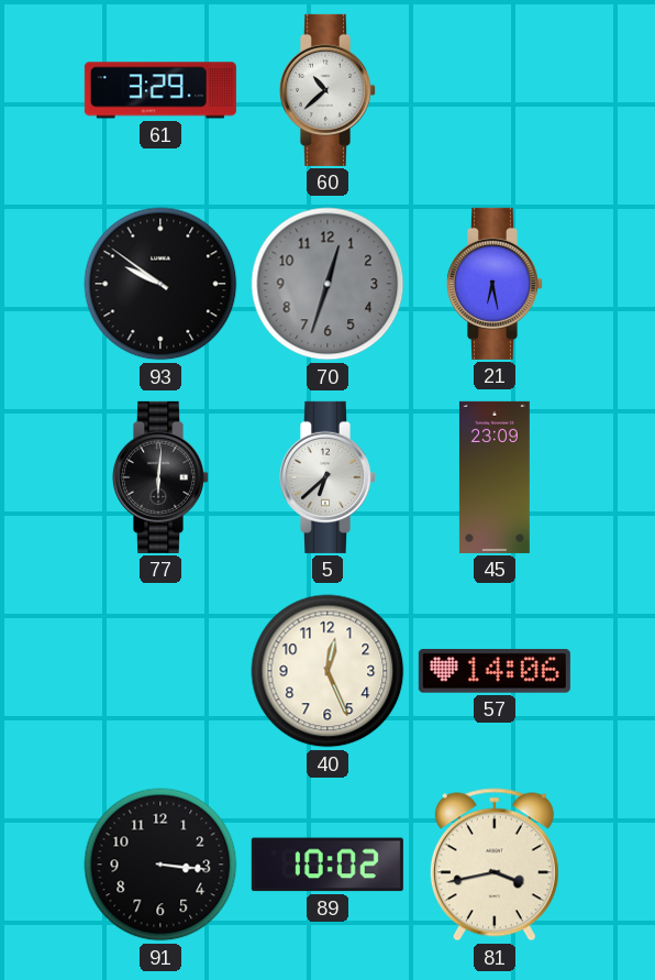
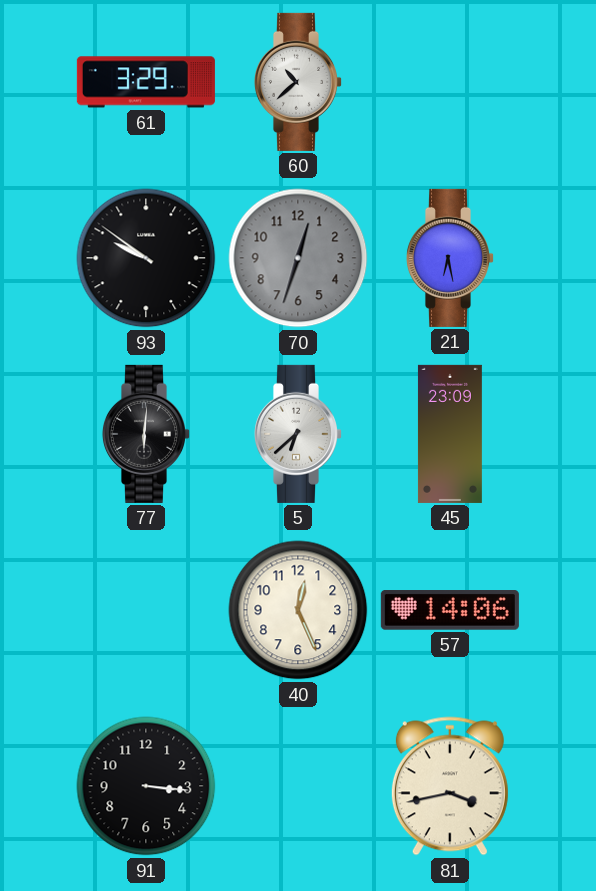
89: 10:02 -> none
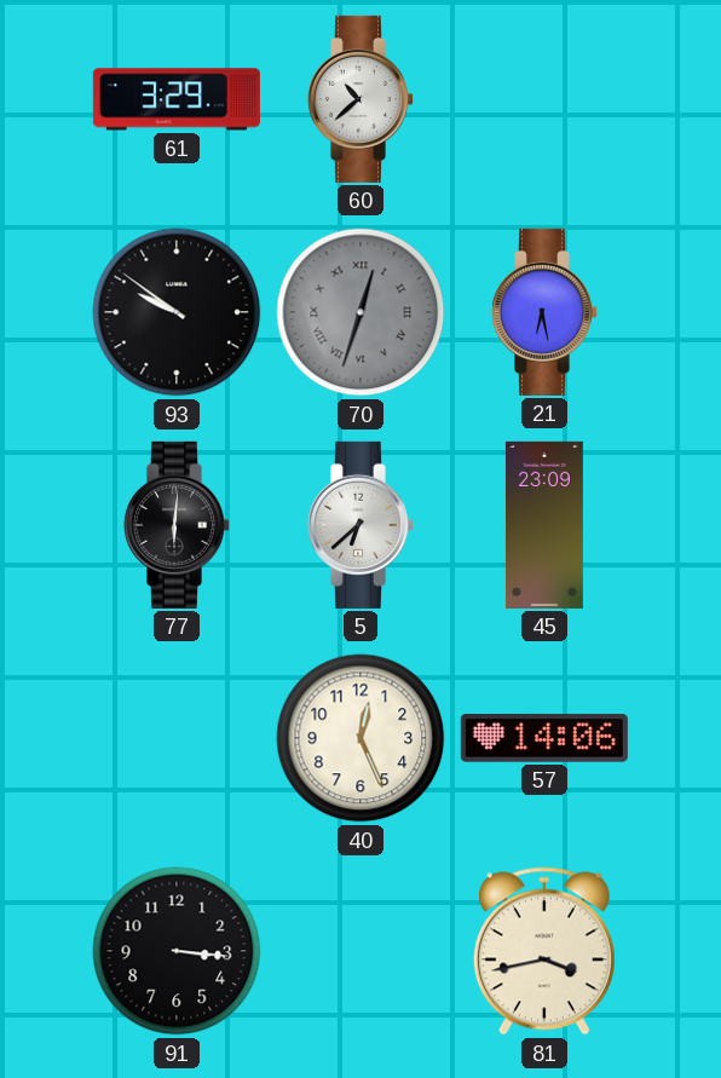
70 numerals: Arabic -> Roman
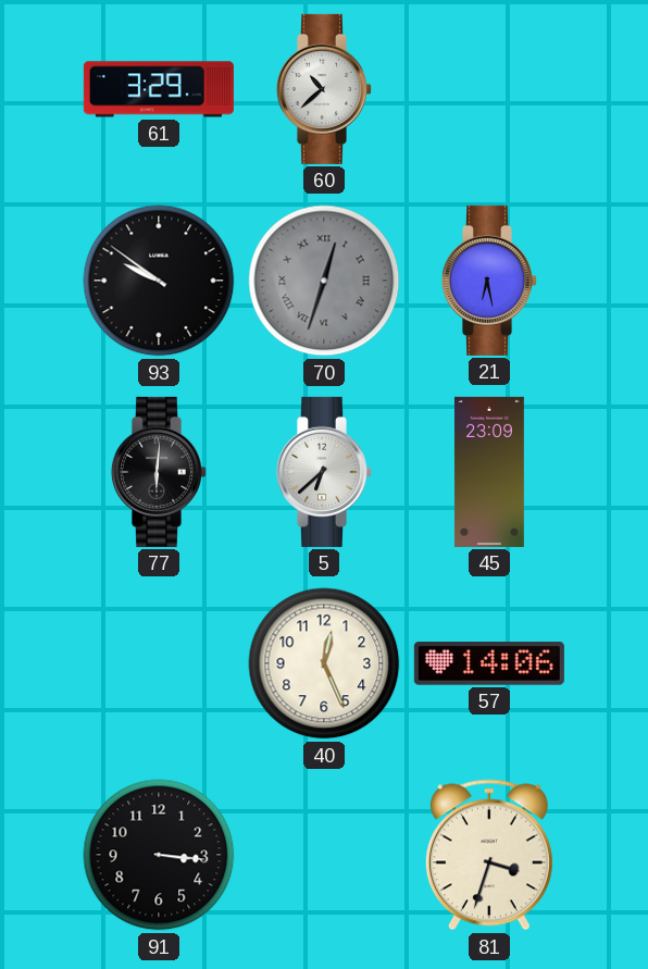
81: 3:43 -> 3:33
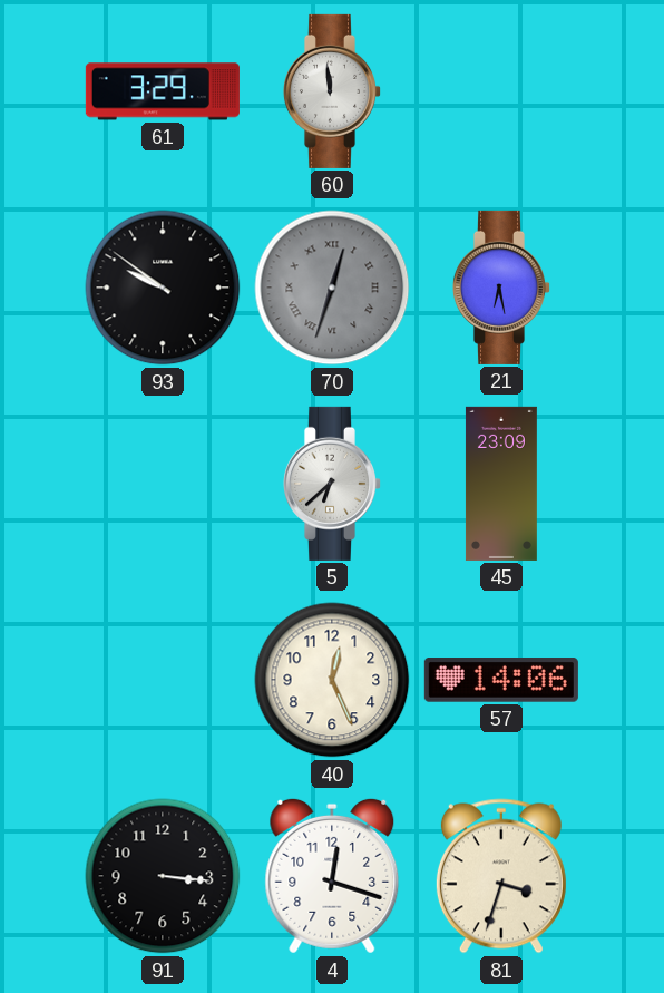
60: 10:38 -> 11:59
77: 6:01 -> none
4: none -> 12:18
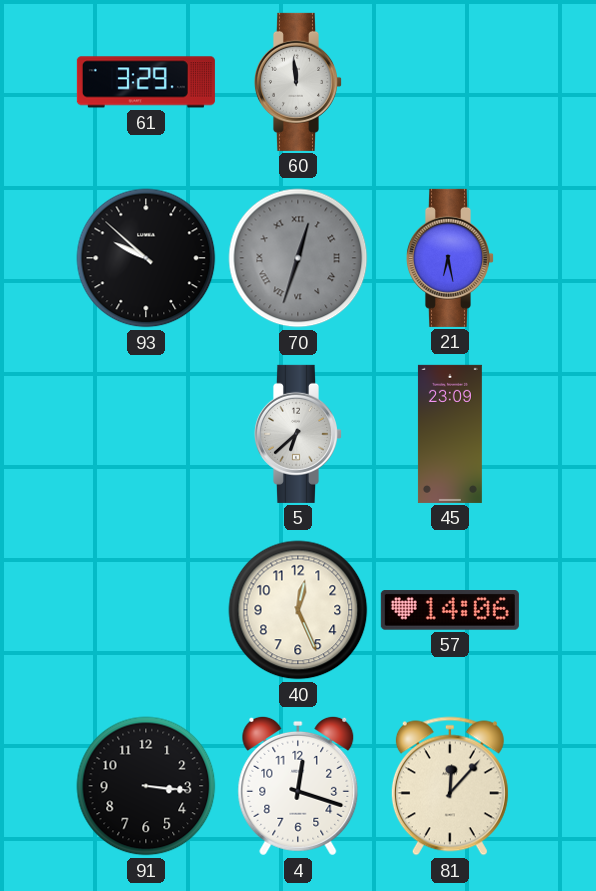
93: 9:51 -> 9:52
81: 3:33 -> 12:07
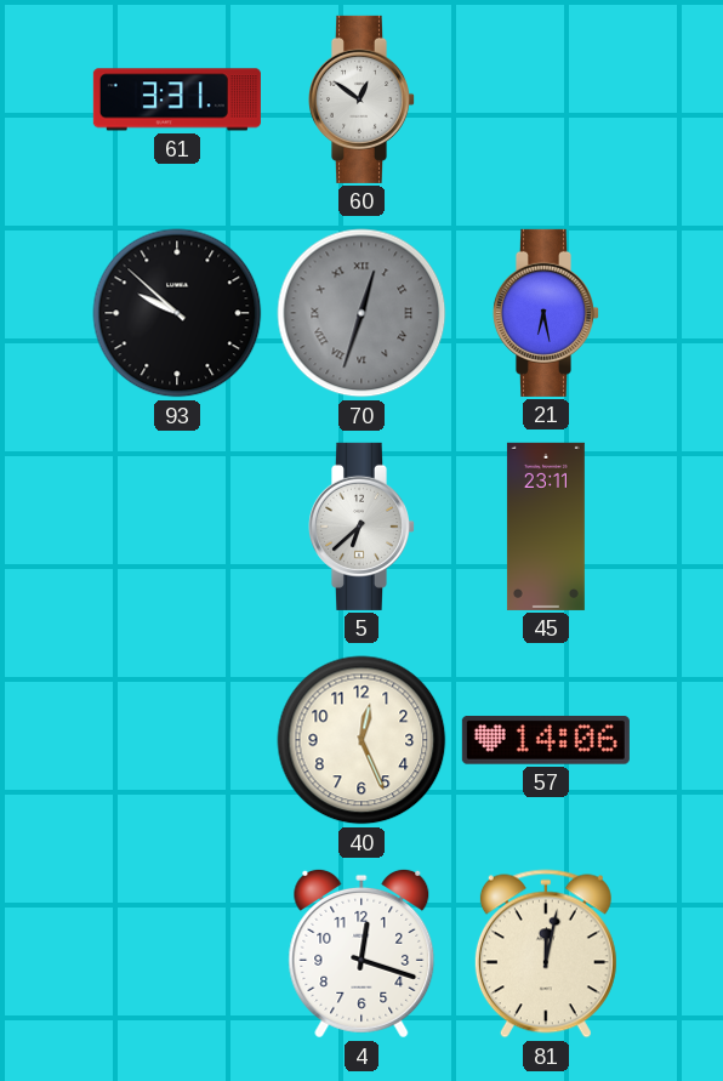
61: 3:29 -> 3:31
60: 11:59 -> 12:51
45: 23:09 -> 23:11
91: 3:16 -> none
81: 12:07 -> 12:02
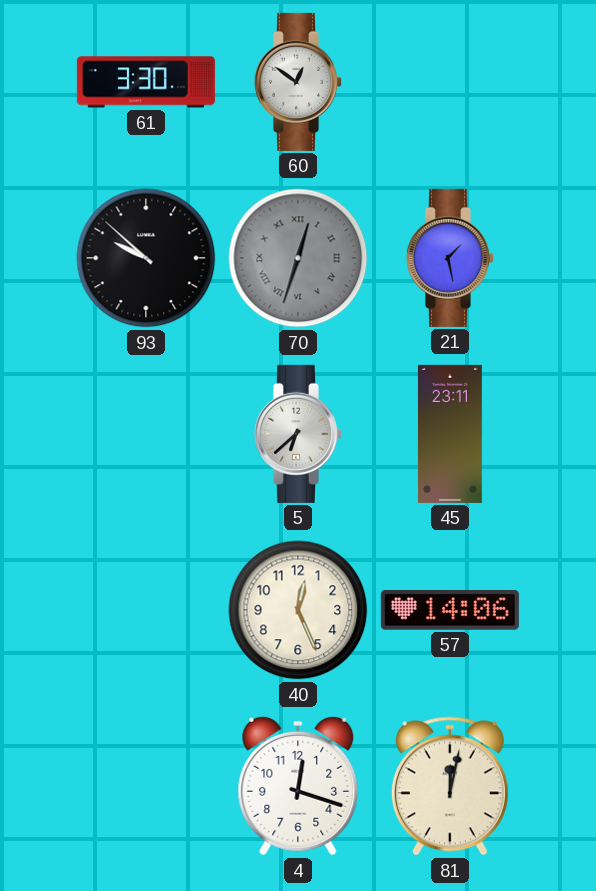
61: 3:31 -> 3:30
21: 6:28 -> 1:28
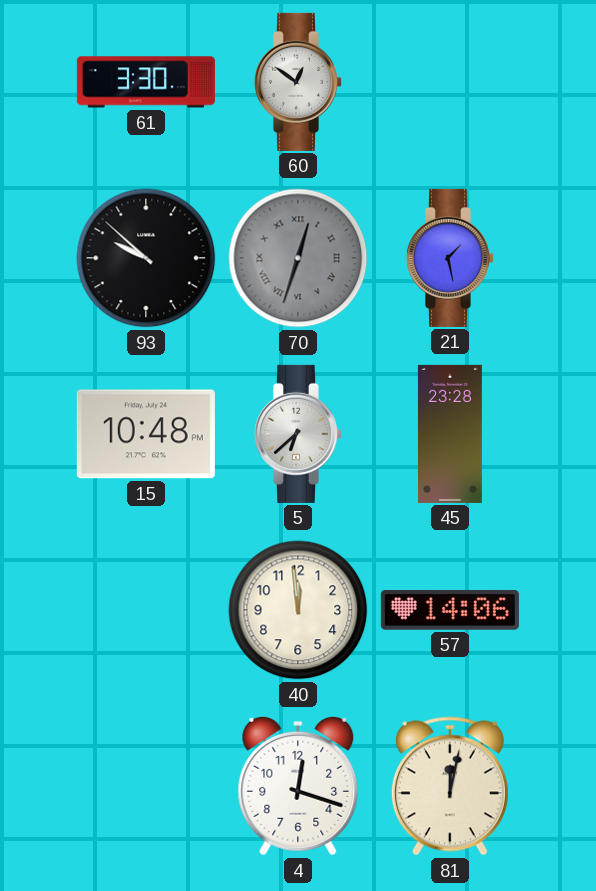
15: none -> 10:48
45: 23:11 -> 23:28
40: 12:26 -> 11:59
